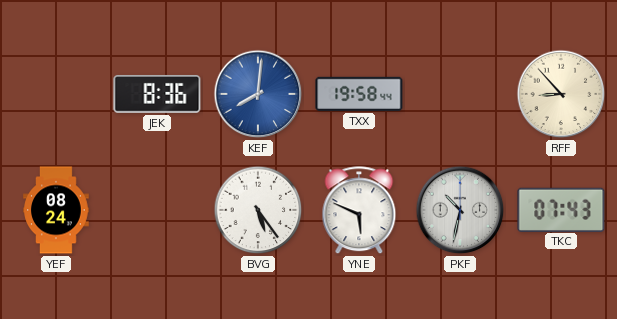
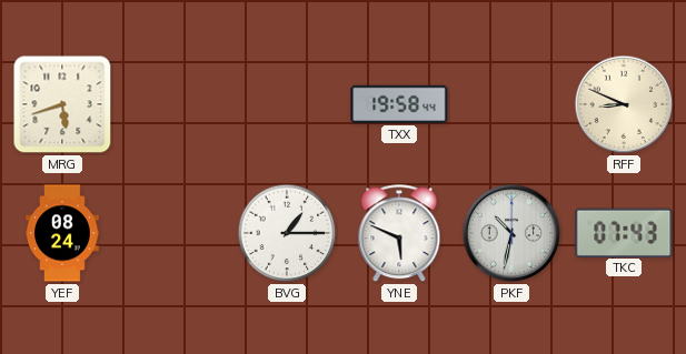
MRG: none -> 5:42
JEK: 8:36 -> none
KEF: 8:01 -> none
RFF: 8:53 -> 8:49
BVG: 5:24 -> 1:15
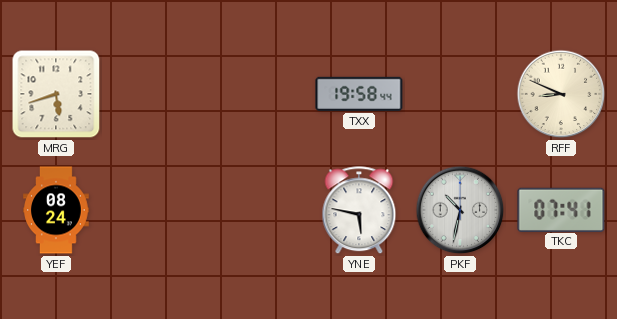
BVG: 1:15 -> none
YNE: 5:49 -> 5:47
TKC: 07:43 -> 07:41
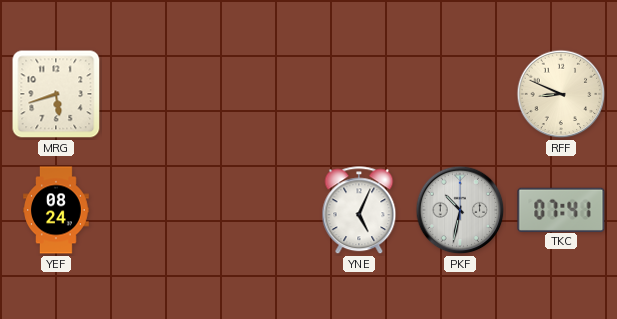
TXX: 19:58 -> none
YNE: 5:47 -> 5:04
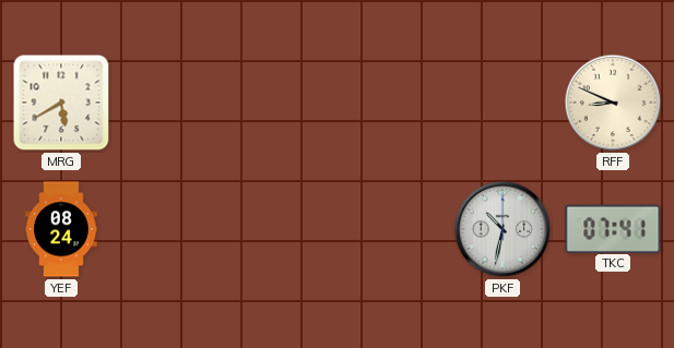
MRG: 5:42 -> 5:40
YNE: 5:04 -> none
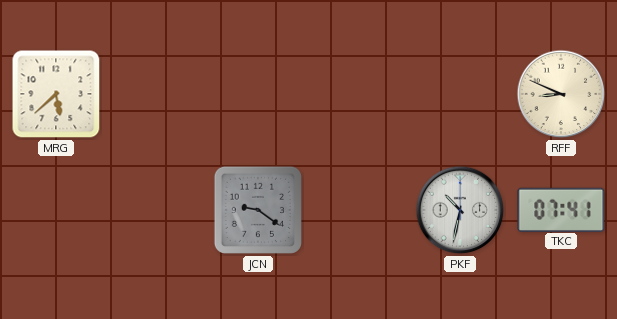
MRG: 5:40 -> 5:38
YEF: 08:24 -> none
JCN: none -> 9:21
